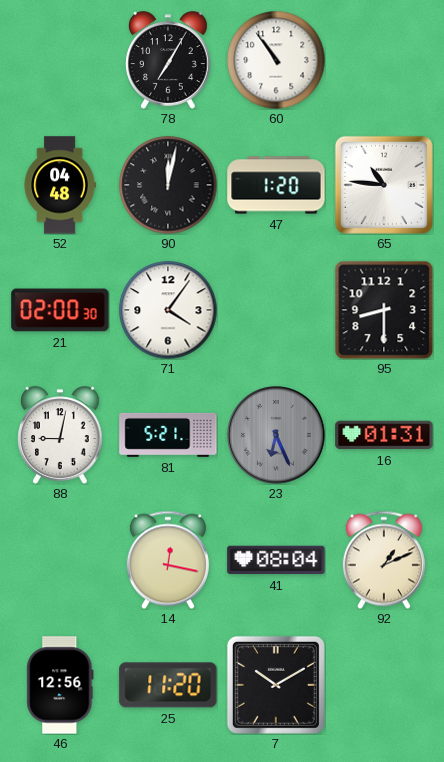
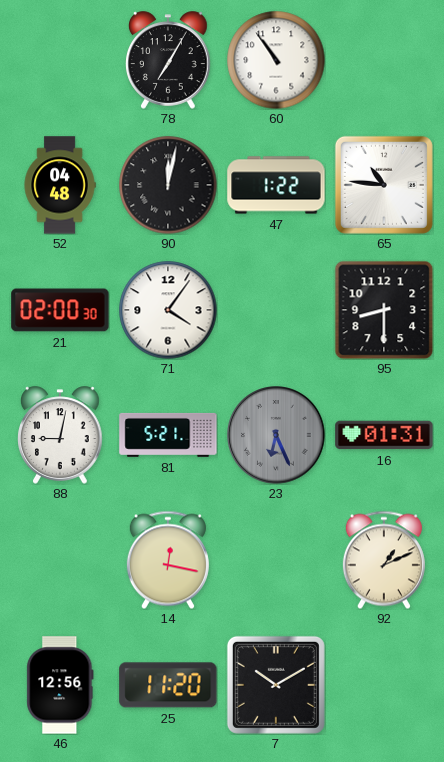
47: 1:20 -> 1:22
41: 08:04 -> none
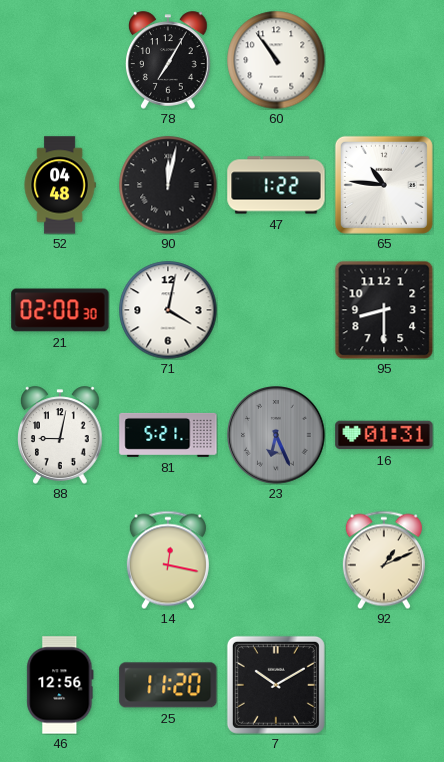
71: 4:06 -> 4:02
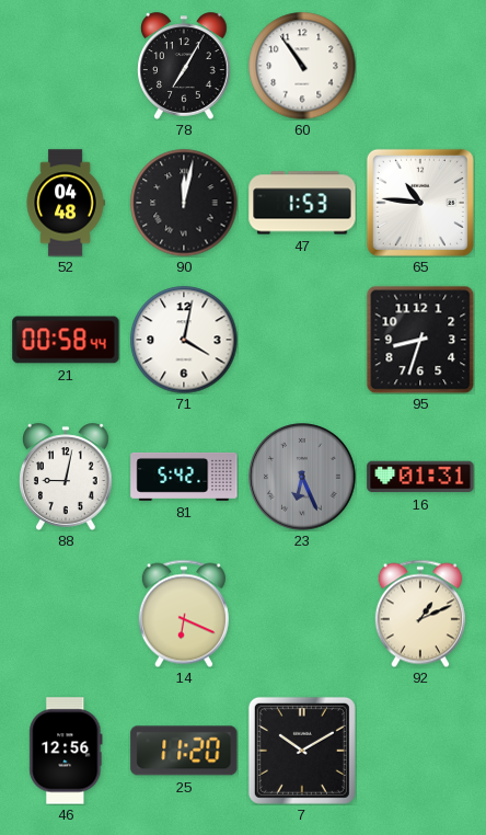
47: 1:22 -> 1:53
21: 02:00 -> 00:58
95: 8:30 -> 8:33
81: 5:21 -> 5:42
14: 12:17 -> 6:19
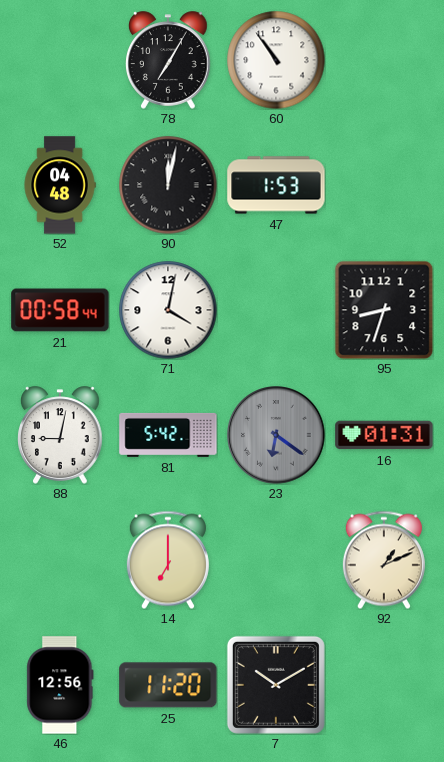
65: 10:46 -> none
23: 6:26 -> 6:21
14: 6:19 -> 7:00
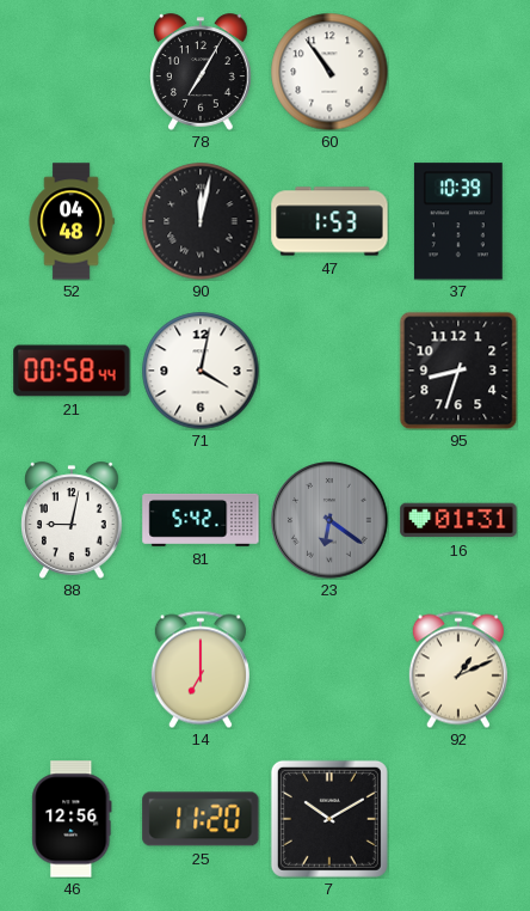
37: none -> 10:39
